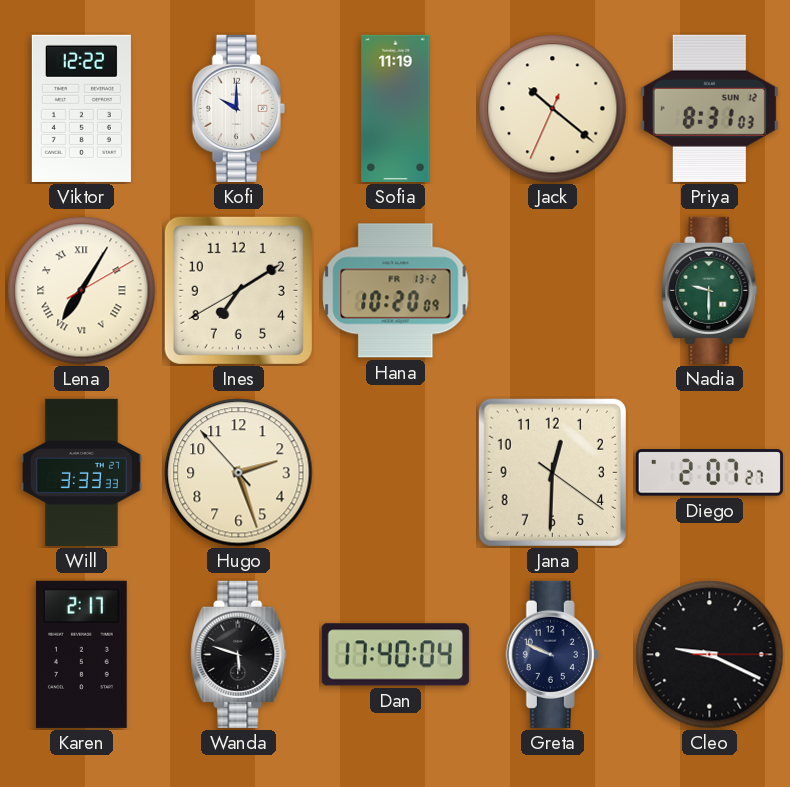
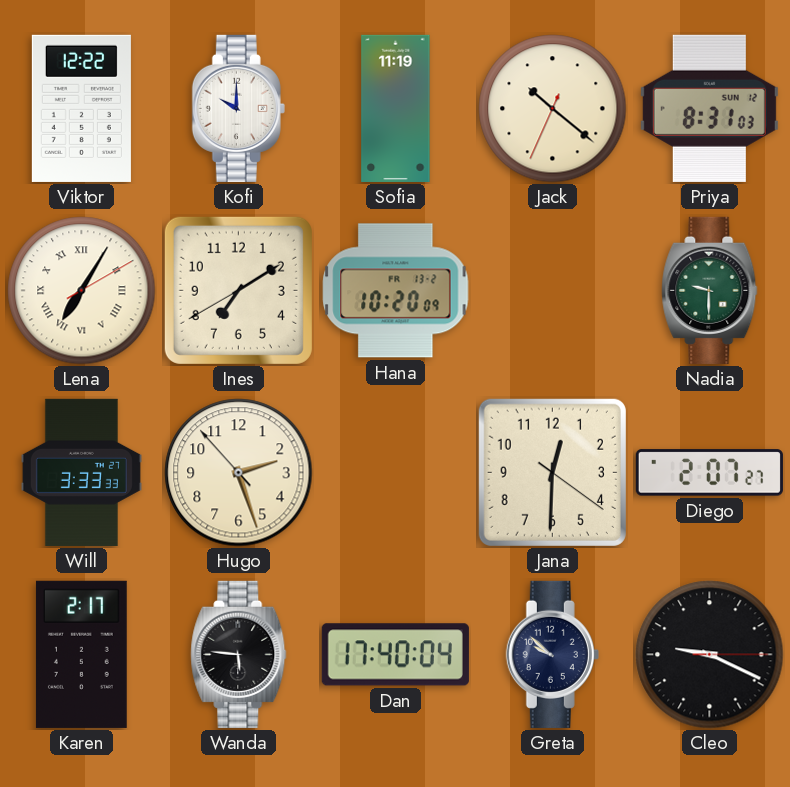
Wanda: 5:48 -> 5:46
Greta: 9:49 -> 9:52
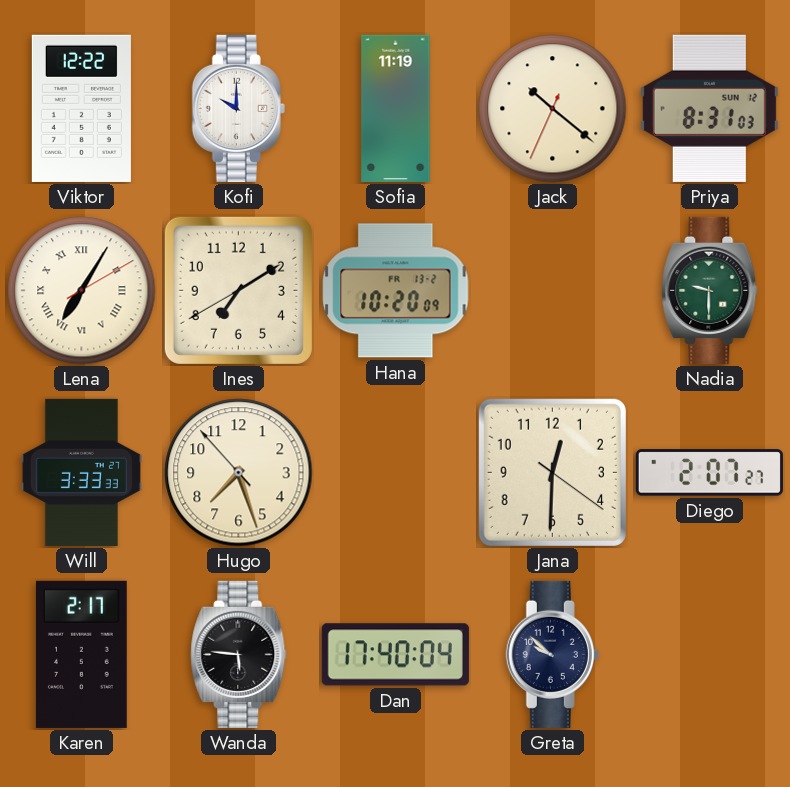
Hugo: 2:26 -> 7:26
Cleo: 9:19 -> none
